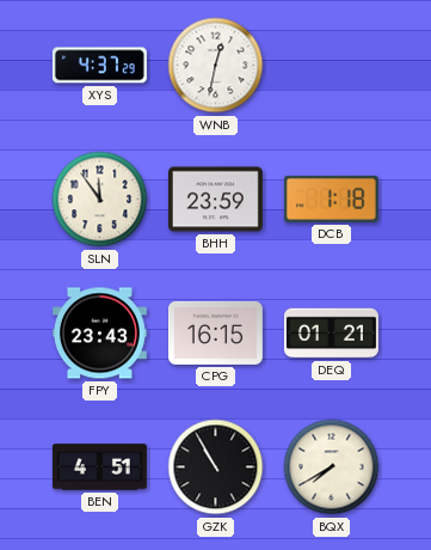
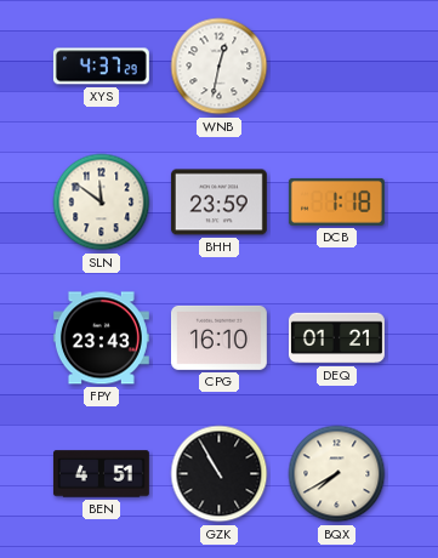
SLN: 11:54 -> 11:51
CPG: 16:15 -> 16:10
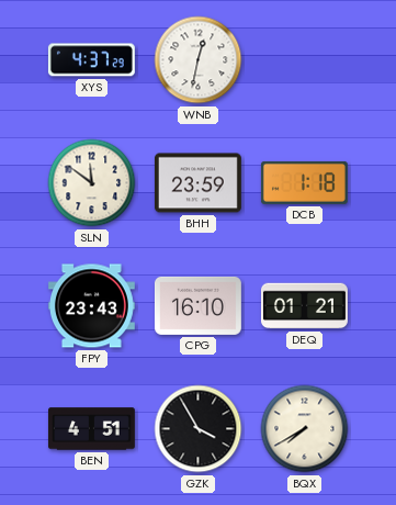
GZK: 10:55 -> 3:55
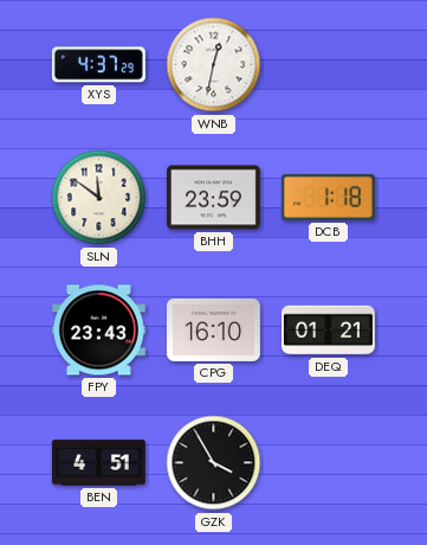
BQX: 7:40 -> none
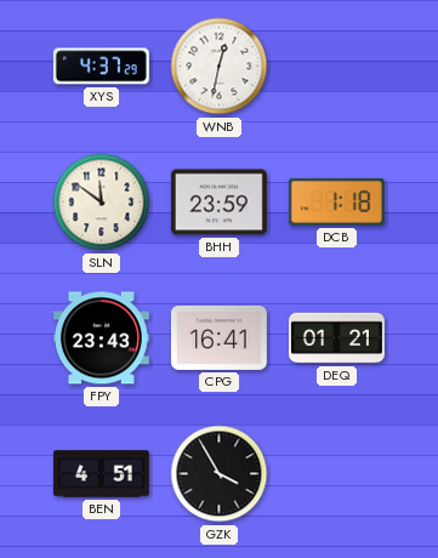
CPG: 16:10 -> 16:41
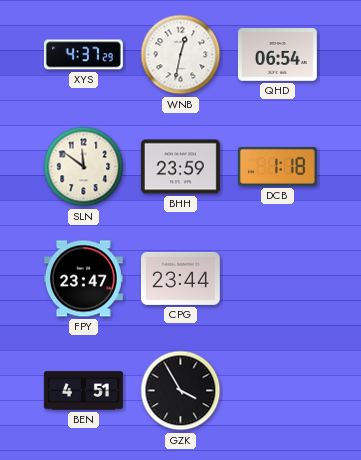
QHD: none -> 06:54
FPY: 23:43 -> 23:47
CPG: 16:41 -> 23:44
DEQ: 01:21 -> none
